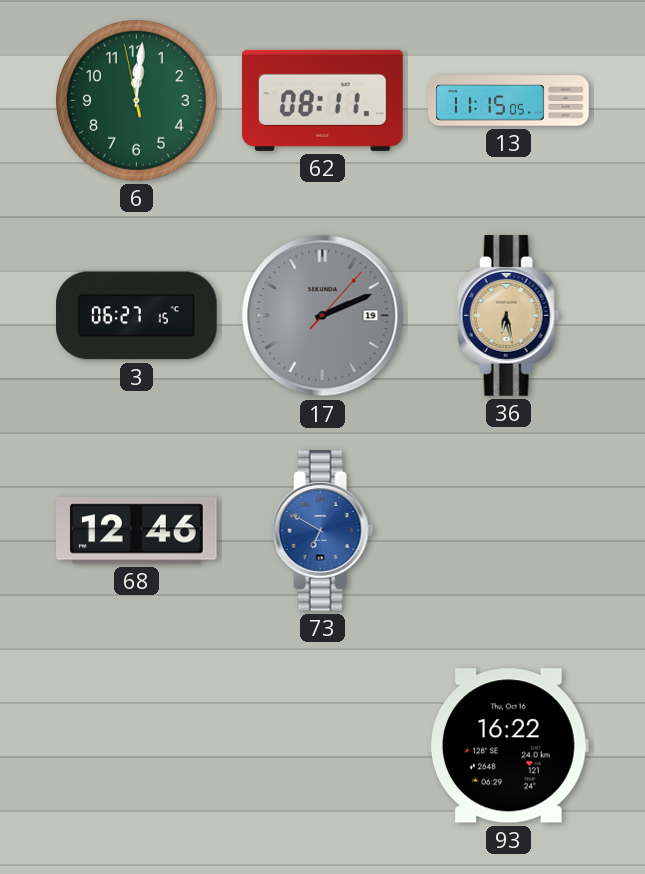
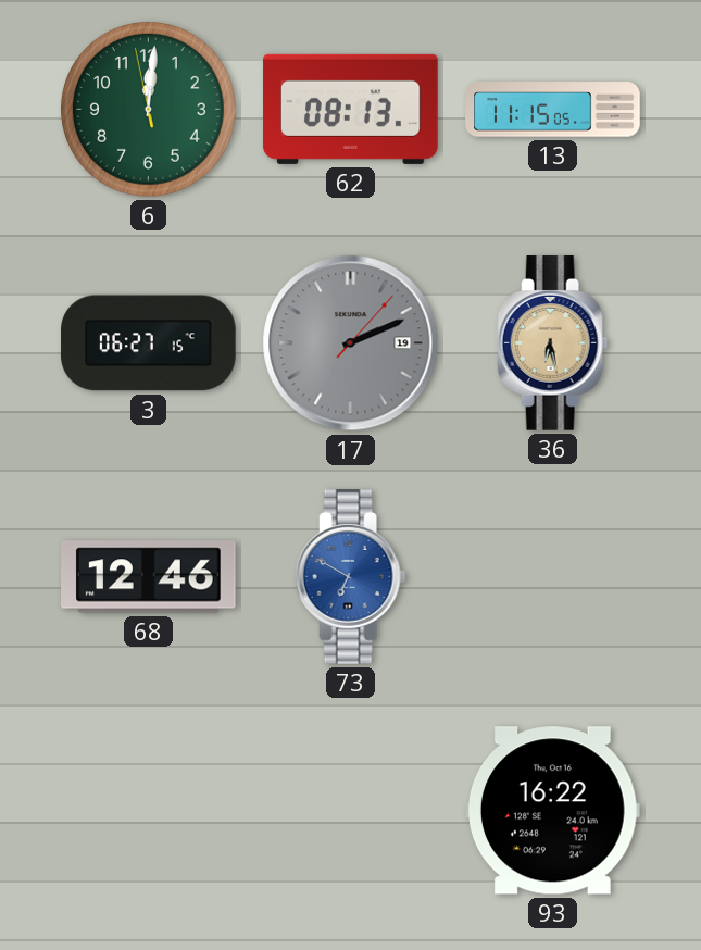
62: 08:11 -> 08:13
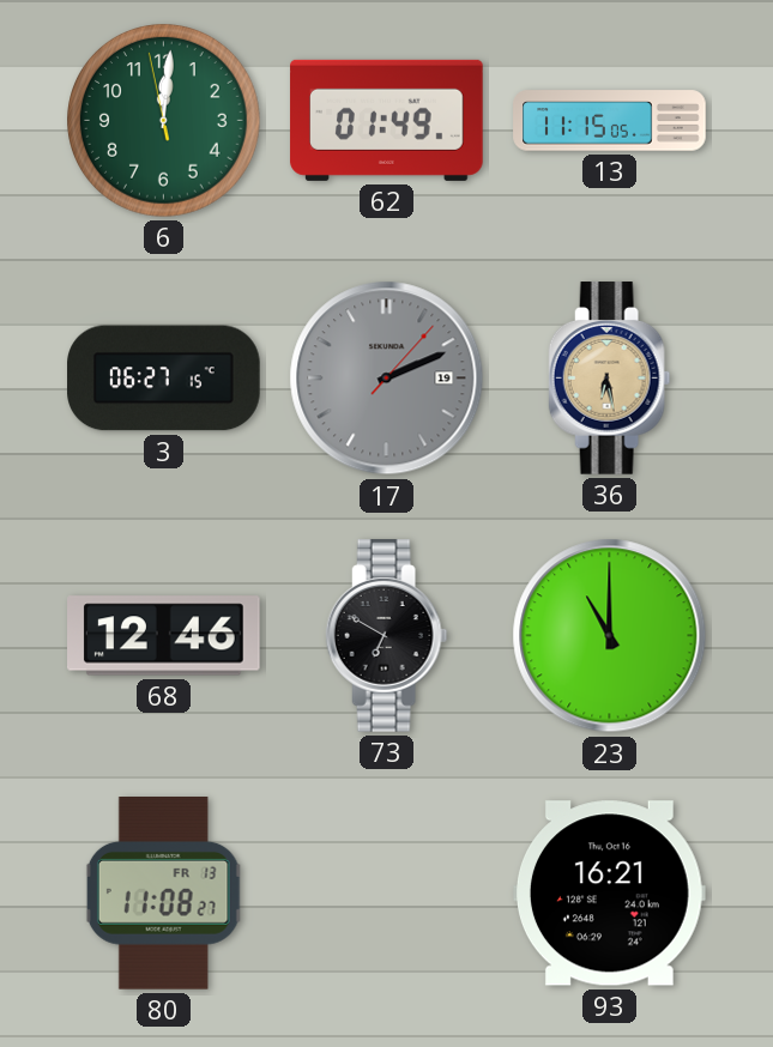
62: 08:13 -> 01:49
73 dial: blue -> black
23: none -> 11:00
80: none -> 11:08
93: 16:22 -> 16:21
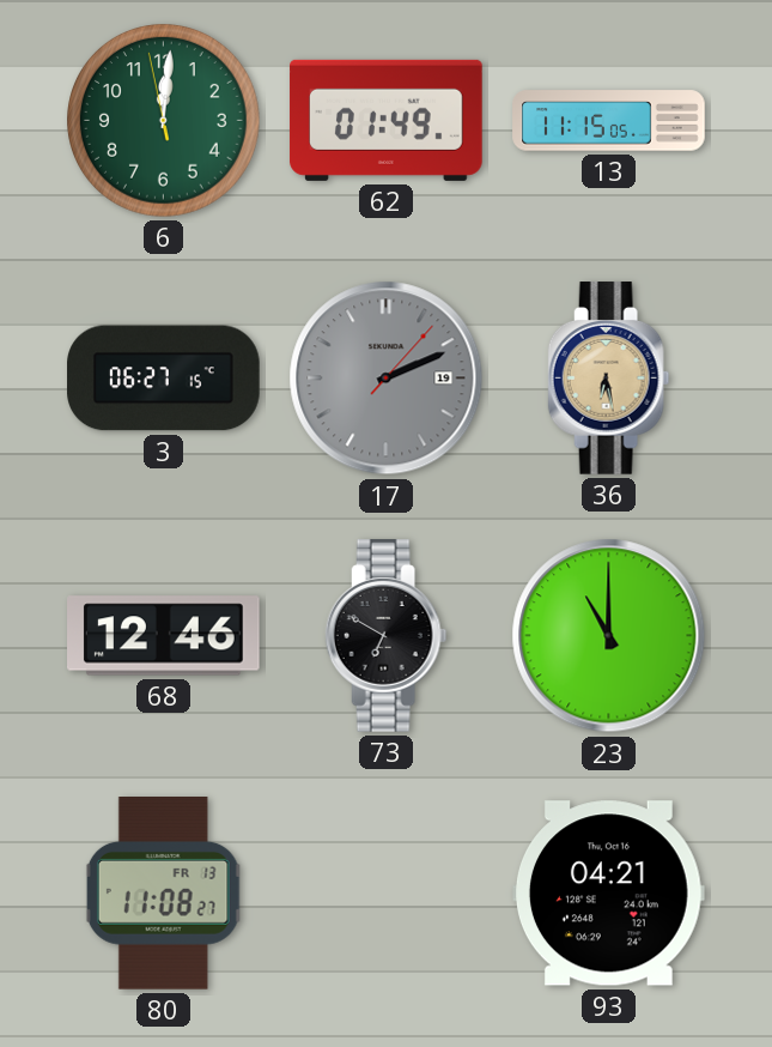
93: 16:21 -> 04:21
